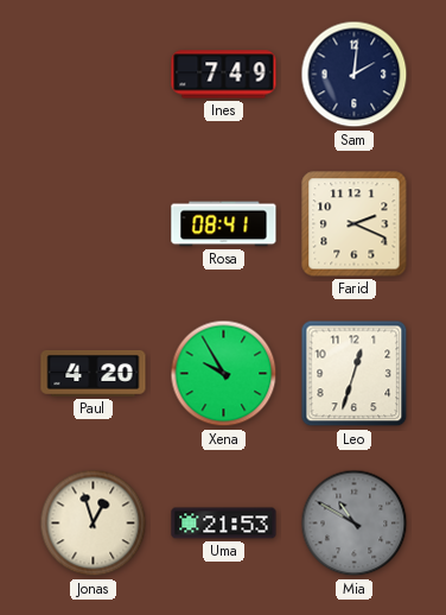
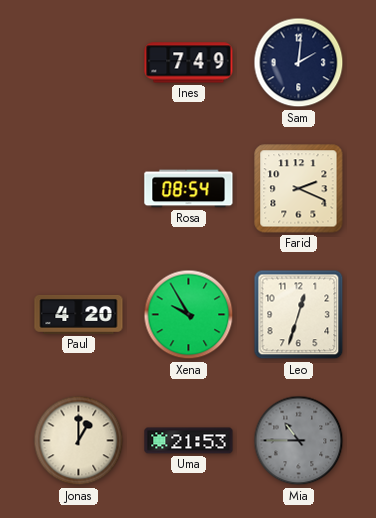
Rosa: 08:41 -> 08:54
Jonas: 12:57 -> 1:00
Mia: 10:50 -> 10:45
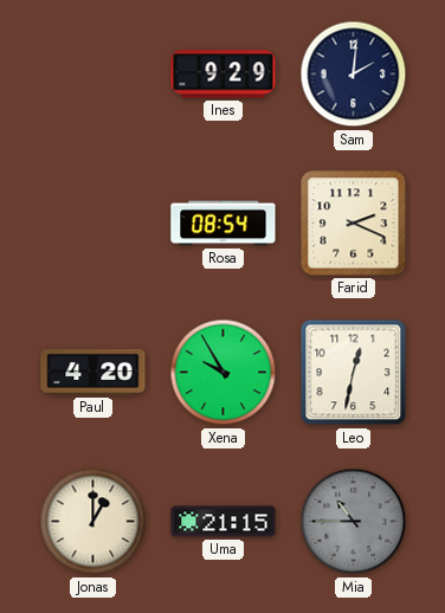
Ines: 7:49 -> 9:29
Leo: 12:33 -> 12:32
Uma: 21:53 -> 21:15
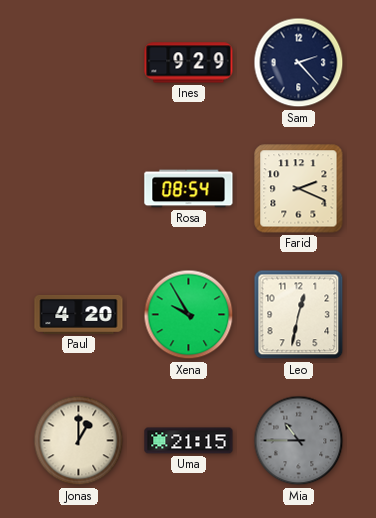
Sam: 2:01 -> 2:23
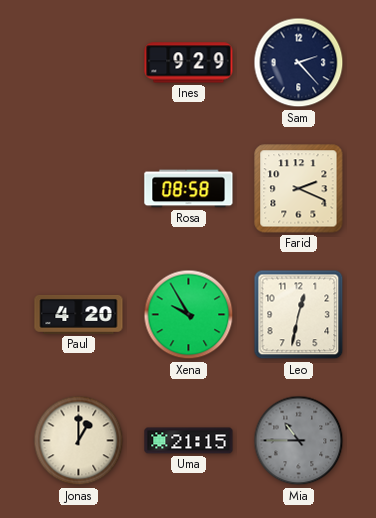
Rosa: 08:54 -> 08:58
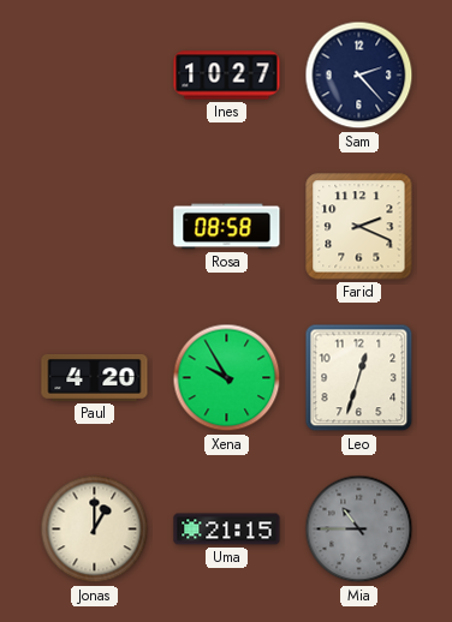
Ines: 9:29 -> 10:27
Leo: 12:32 -> 12:33
